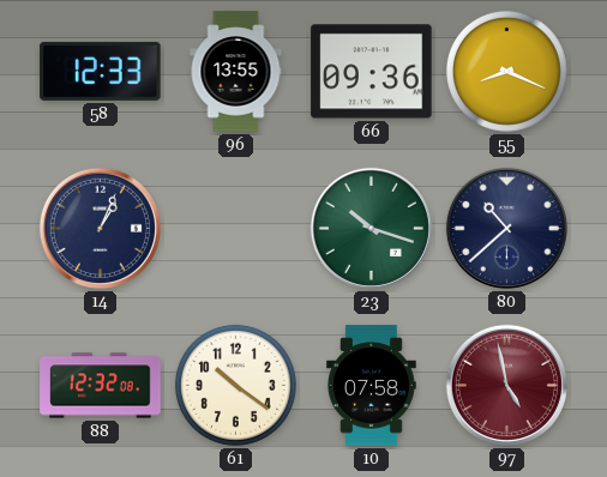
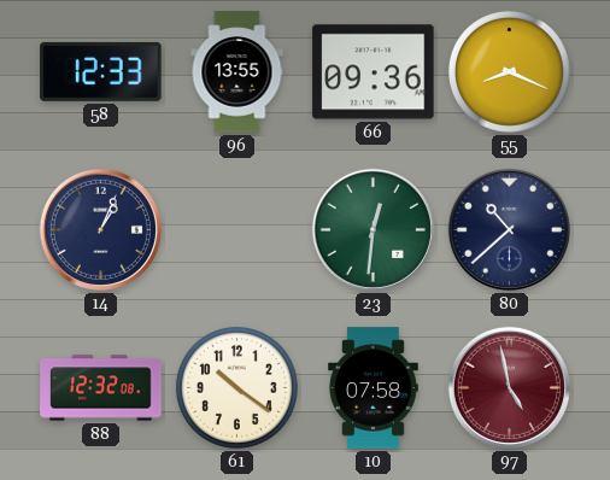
23: 10:18 -> 12:31
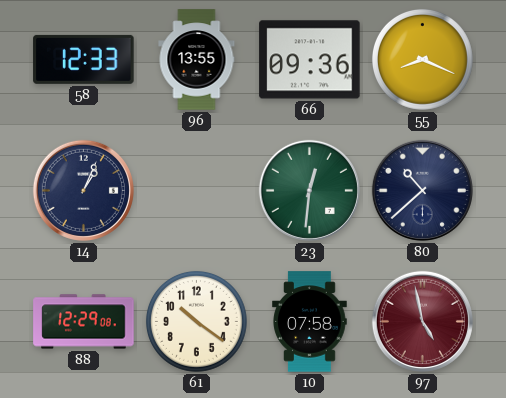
88: 12:32 -> 12:29
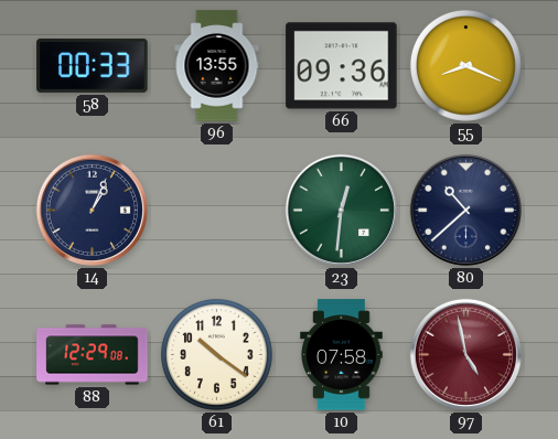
58: 12:33 -> 00:33
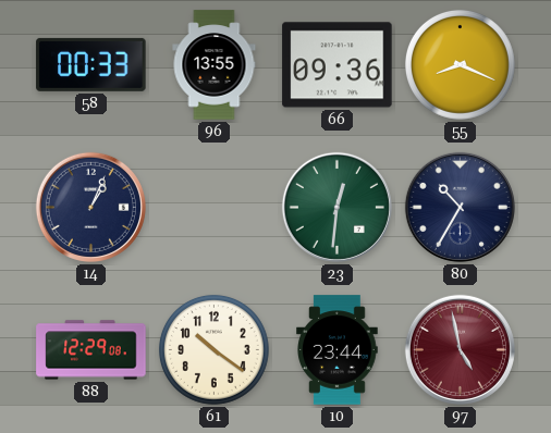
80: 10:38 -> 10:35
10: 07:58 -> 23:44
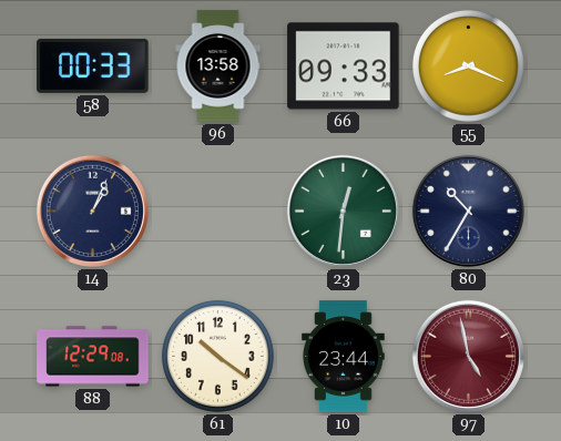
96: 13:55 -> 13:58
66: 09:36 -> 09:33
